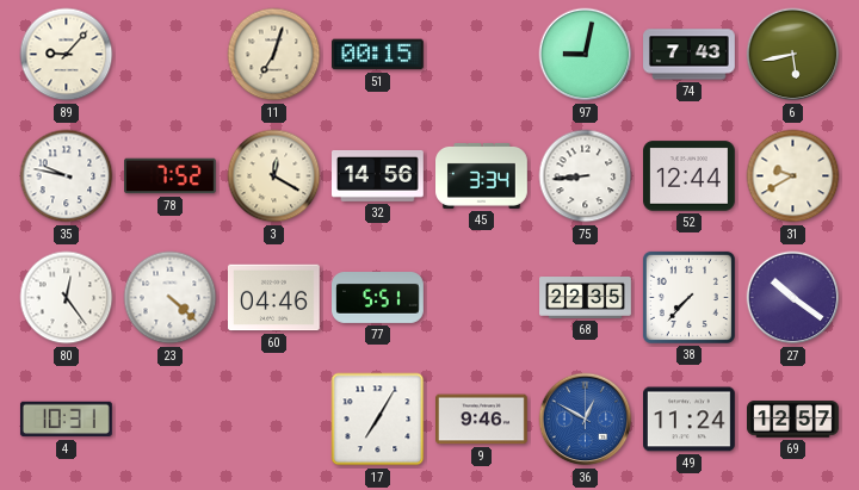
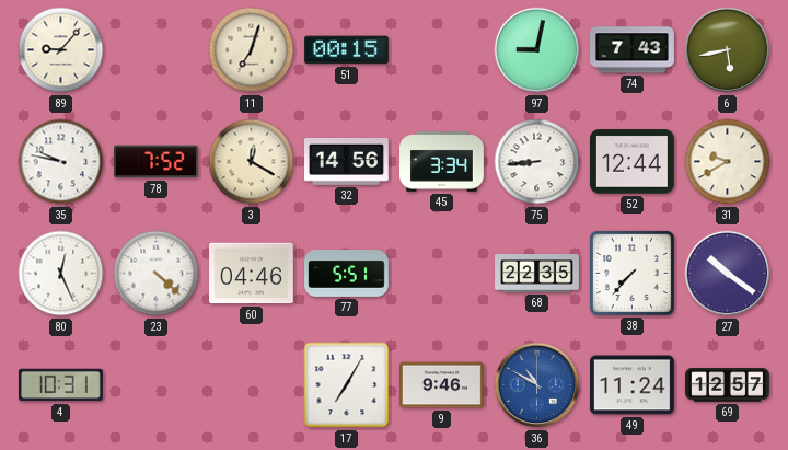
80: 12:24 -> 12:26
36: 12:50 -> 10:50
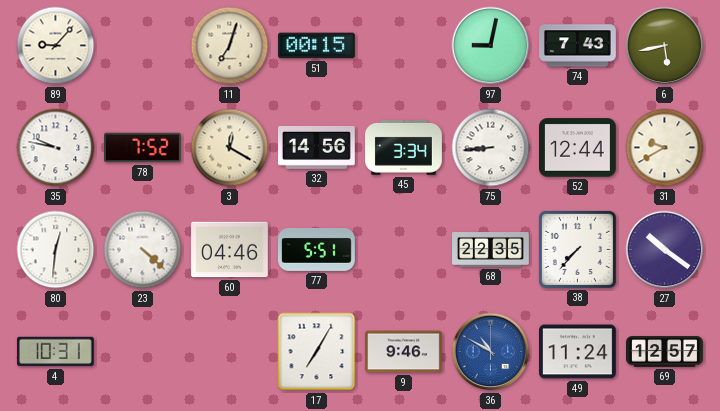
80: 12:26 -> 12:31
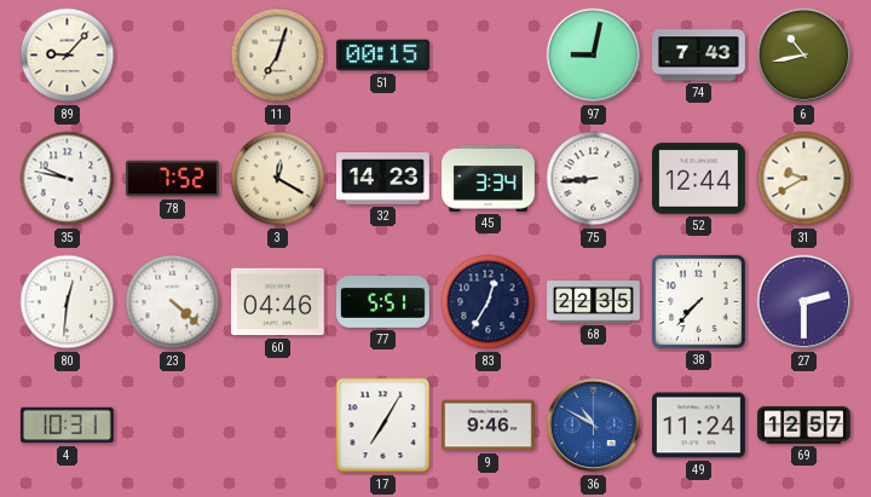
6: 5:43 -> 10:43
32: 14:56 -> 14:23
83: none -> 12:35
27: 10:21 -> 2:30
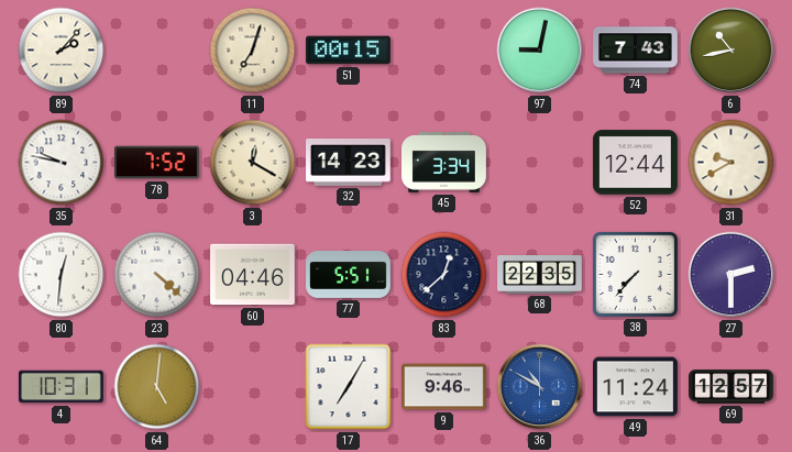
89: 9:07 -> 2:07
75: 8:44 -> none
83: 12:35 -> 12:38
64: none -> 5:01
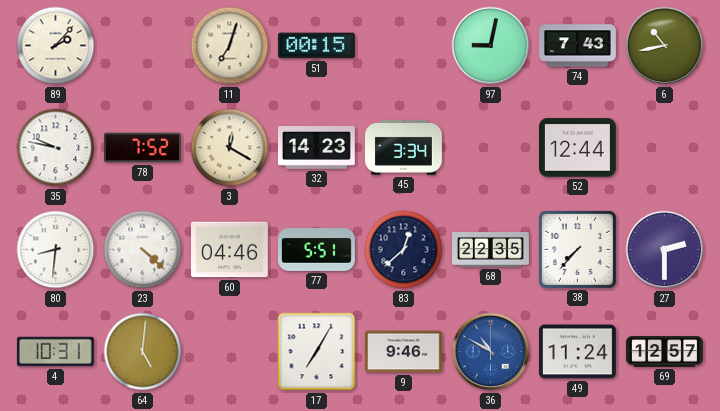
31: 9:40 -> none
80: 12:31 -> 8:31
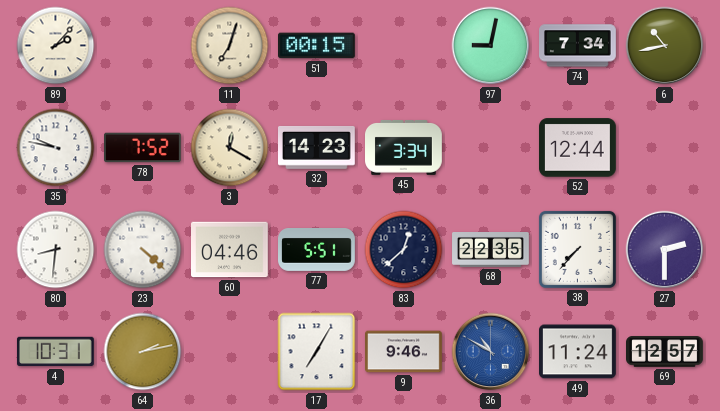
74: 7:43 -> 7:34
64: 5:01 -> 2:13
